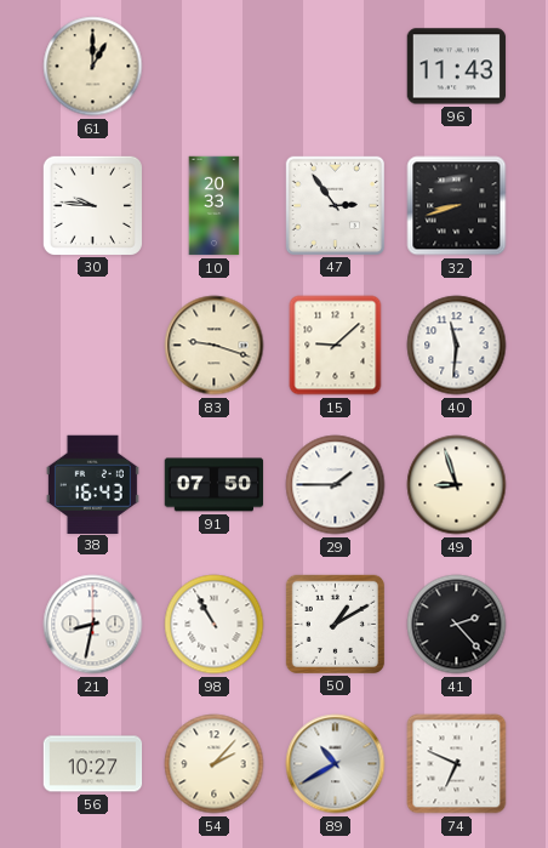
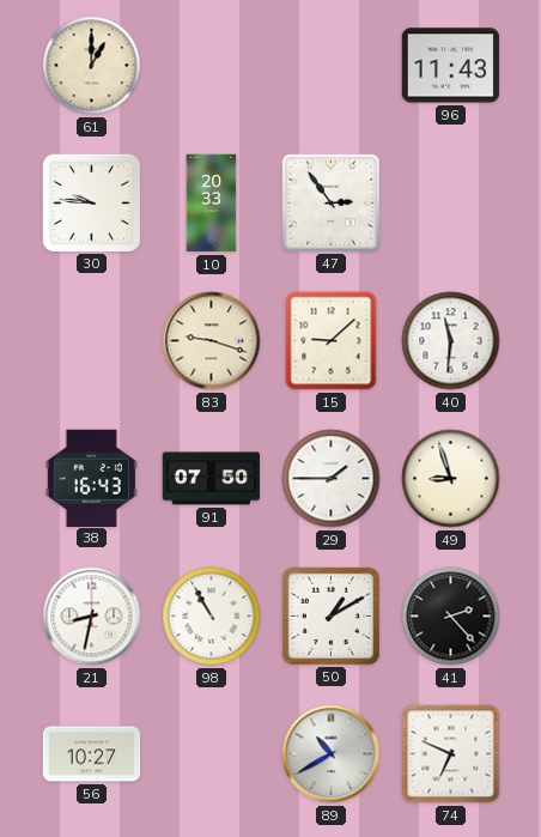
32: 8:42 -> none
54: 2:07 -> none
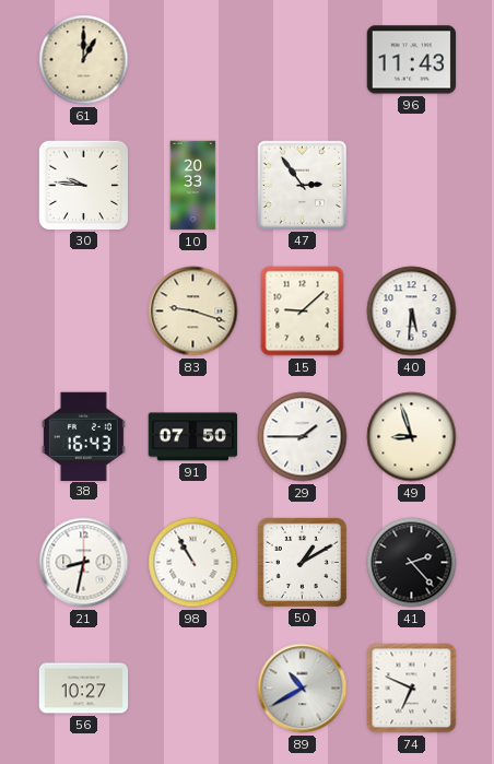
40: 11:31 -> 5:31
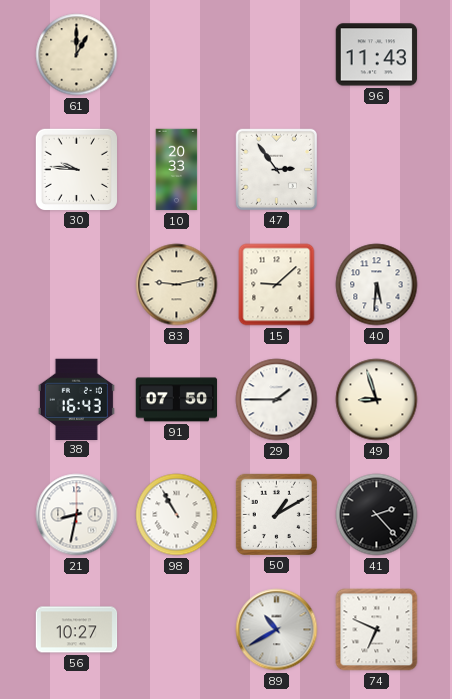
83: 9:18 -> 9:13
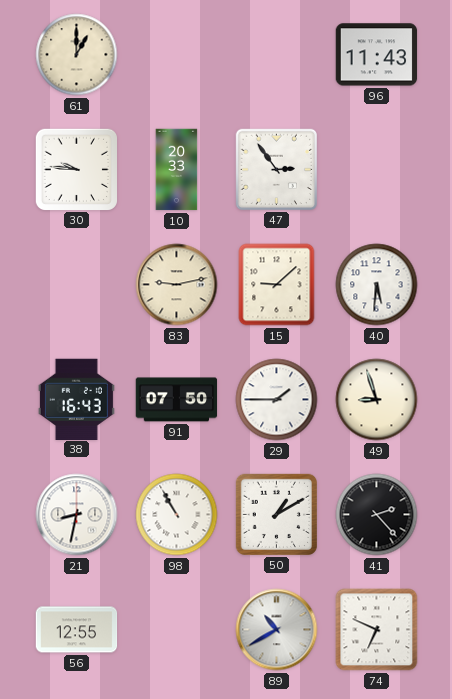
56: 10:27 -> 12:55
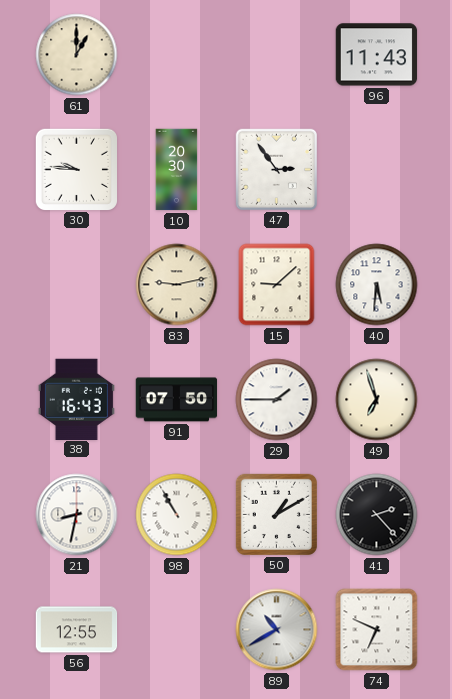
10: 20:33 -> 20:30
49: 8:57 -> 6:57
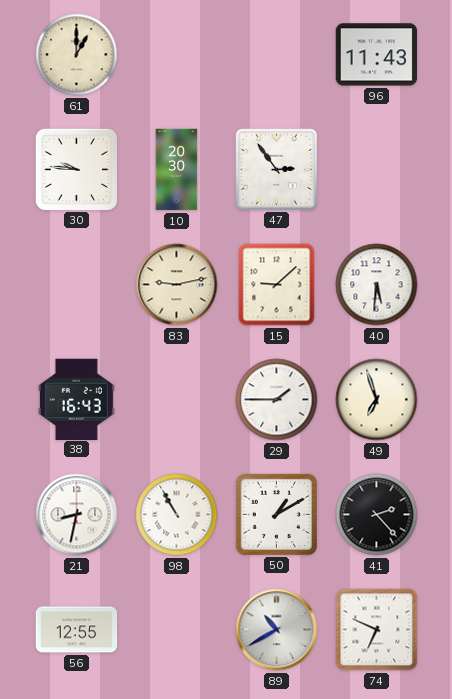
91: 07:50 -> none
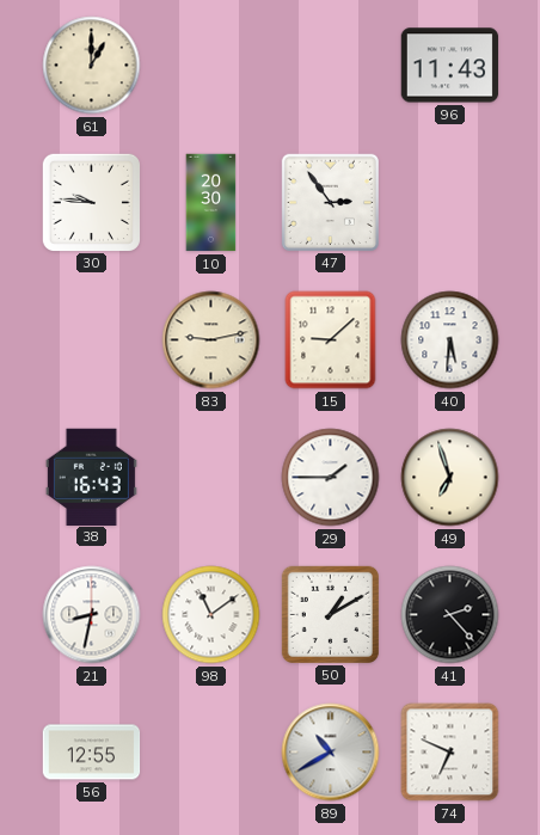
98: 10:55 -> 11:09
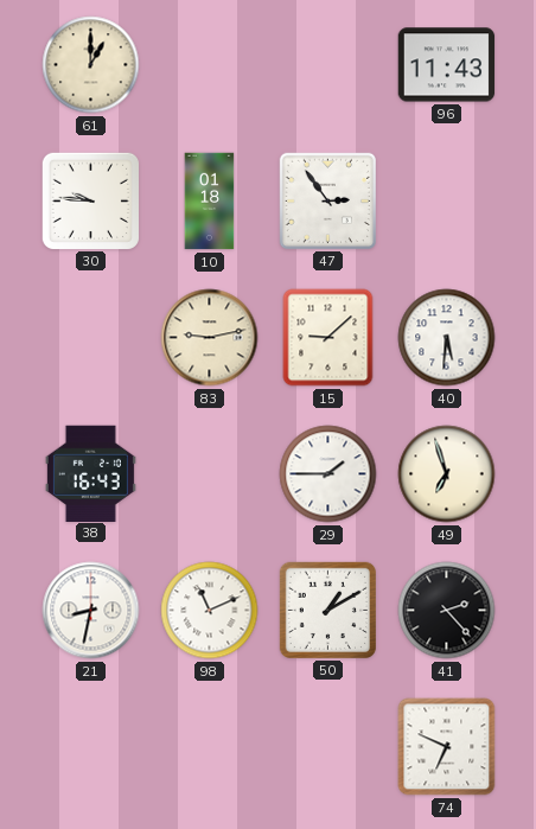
10: 20:30 -> 01:18
98: 11:09 -> 11:11
56: 12:55 -> none
89: 10:40 -> none
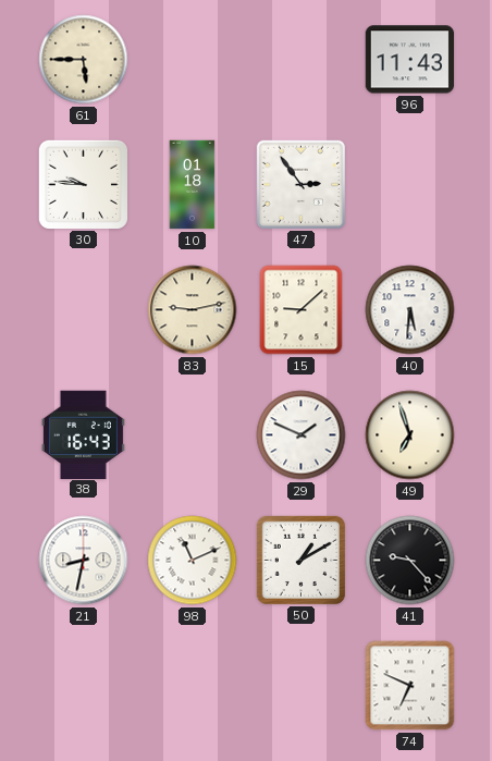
61: 1:00 -> 5:45
29: 1:45 -> 1:49
41: 2:23 -> 9:23
